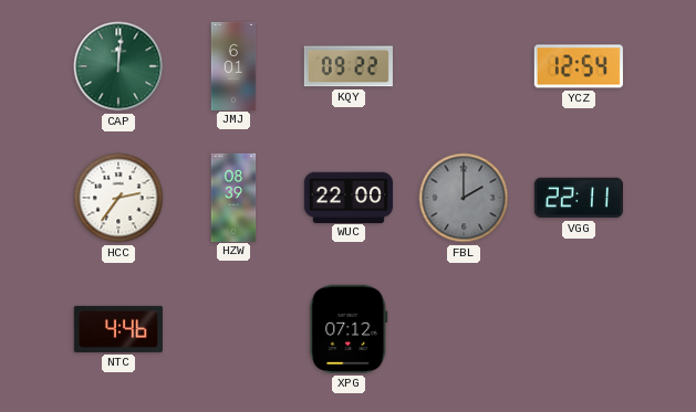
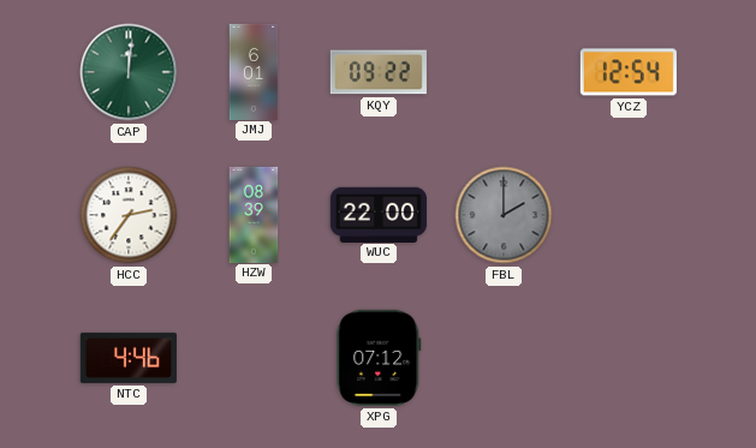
VGG: 22:11 -> none
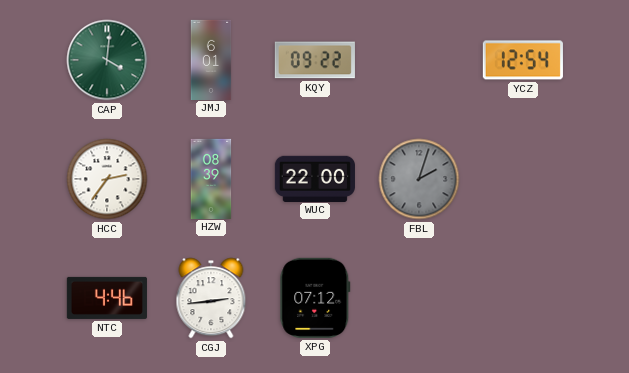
CAP: 12:01 -> 4:01
FBL: 2:00 -> 2:03
CGJ: none -> 2:44
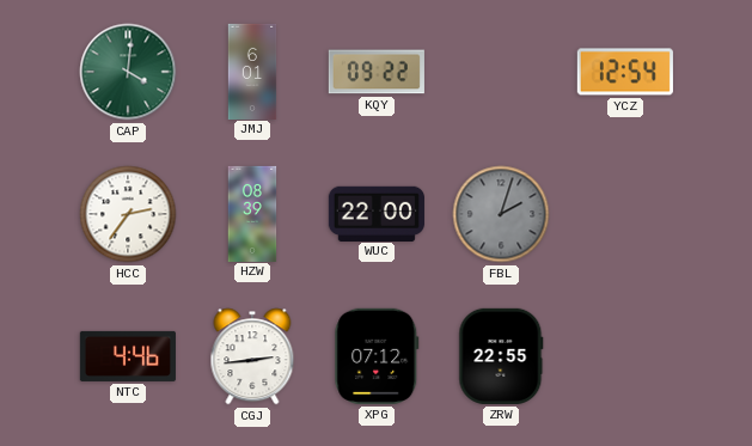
ZRW: none -> 22:55
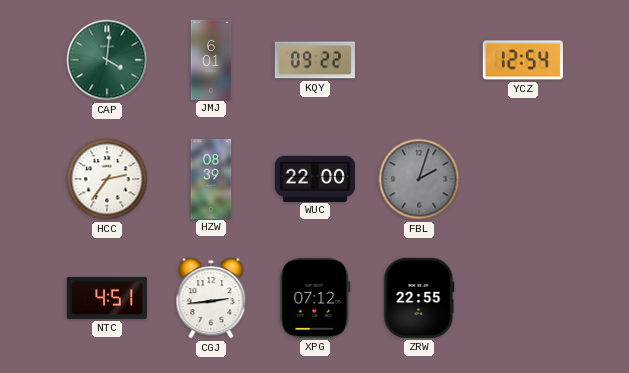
NTC: 4:46 -> 4:51
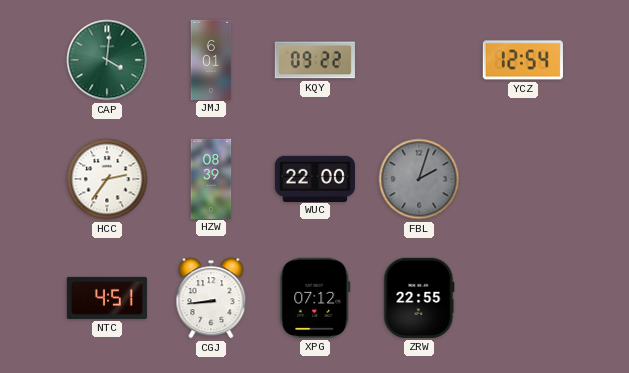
CGJ: 2:44 -> 8:44
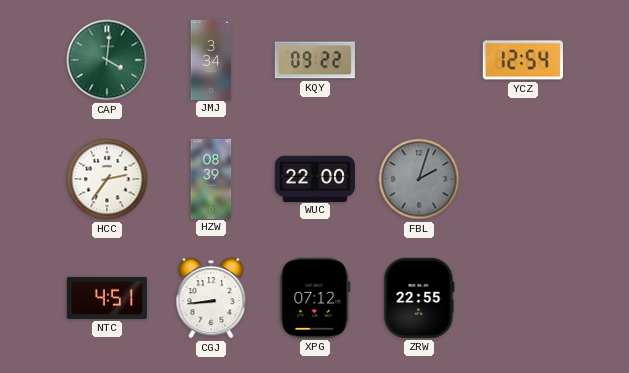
JMJ: 6:01 -> 3:34
